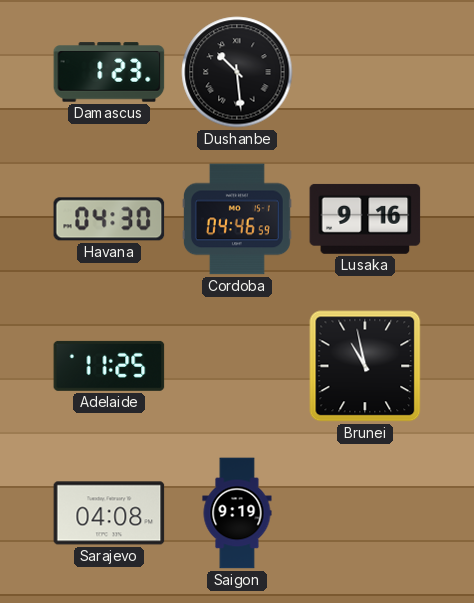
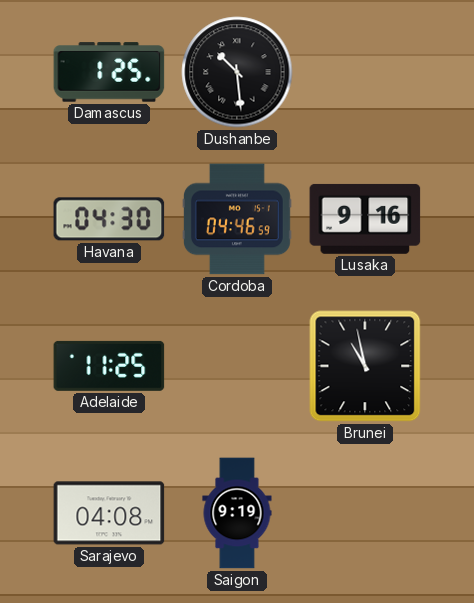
Damascus: 1:23 -> 1:25
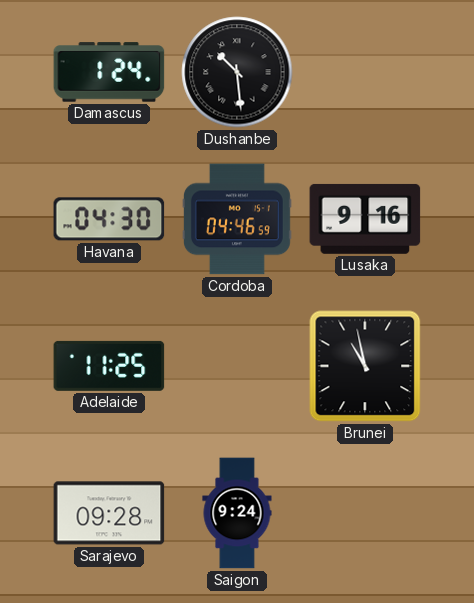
Damascus: 1:25 -> 1:24
Sarajevo: 04:08 -> 09:28
Saigon: 9:19 -> 9:24
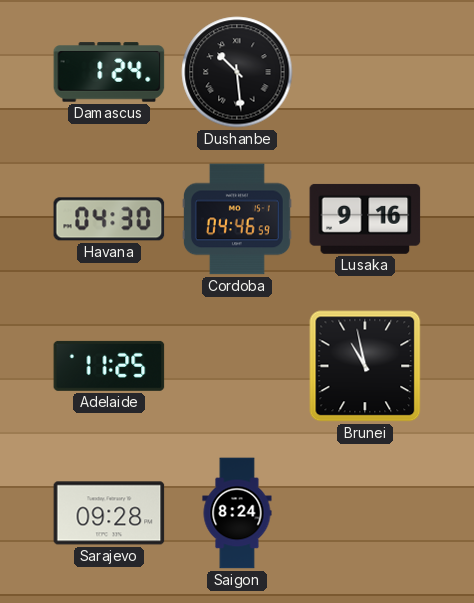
Saigon: 9:24 -> 8:24
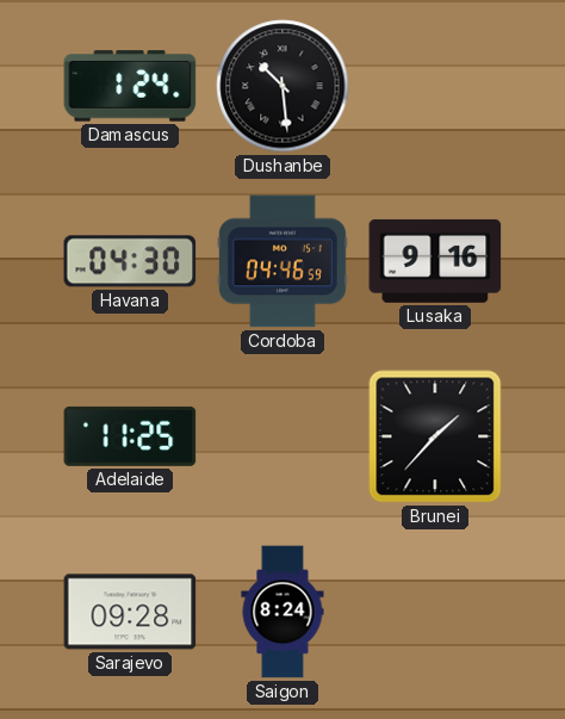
Brunei: 10:58 -> 1:37
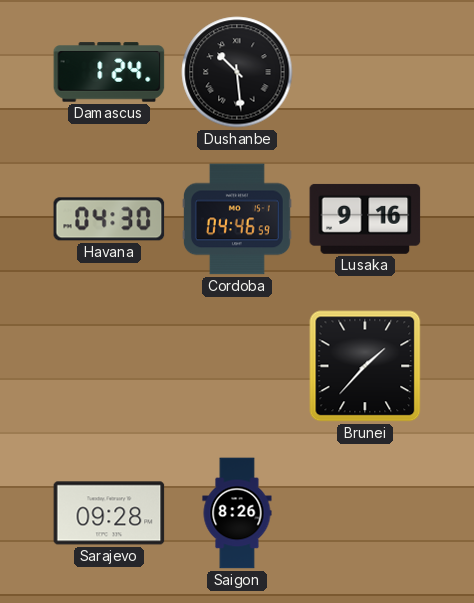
Adelaide: 11:25 -> none
Saigon: 8:24 -> 8:26
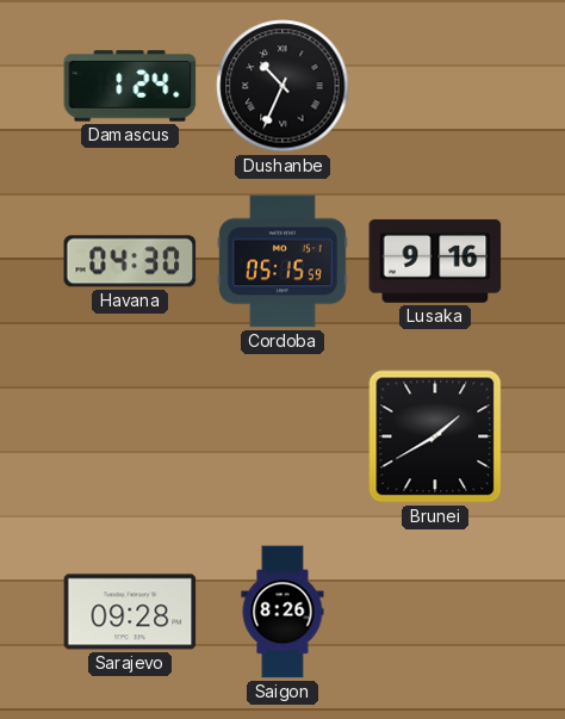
Dushanbe: 10:29 -> 10:34
Cordoba: 04:46 -> 05:15
Brunei: 1:37 -> 1:40
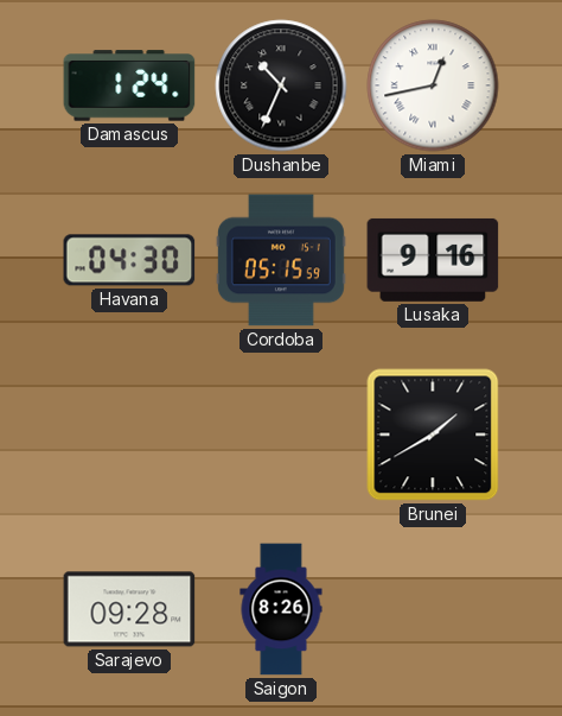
Miami: none -> 12:43
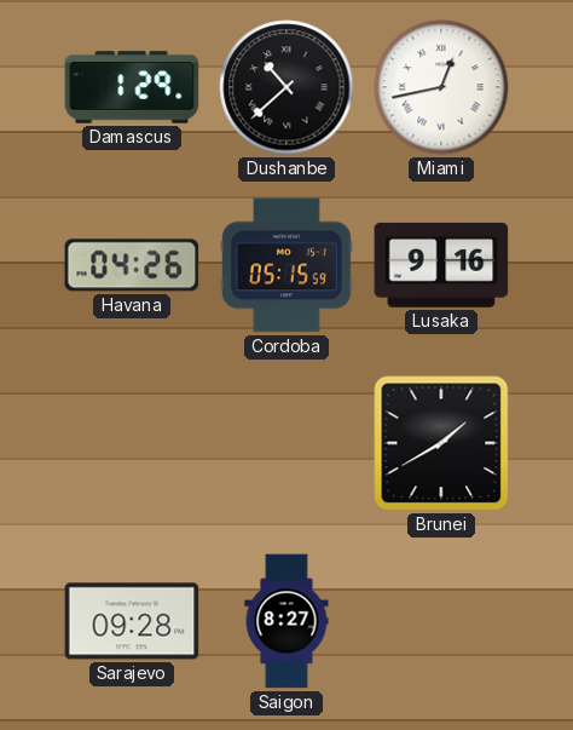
Damascus: 1:24 -> 1:29
Dushanbe: 10:34 -> 10:38
Havana: 04:30 -> 04:26
Saigon: 8:26 -> 8:27
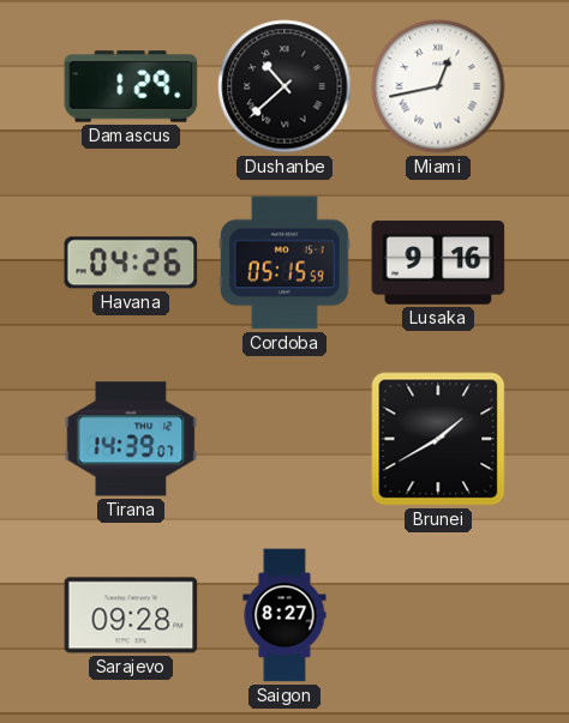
Tirana: none -> 14:39
